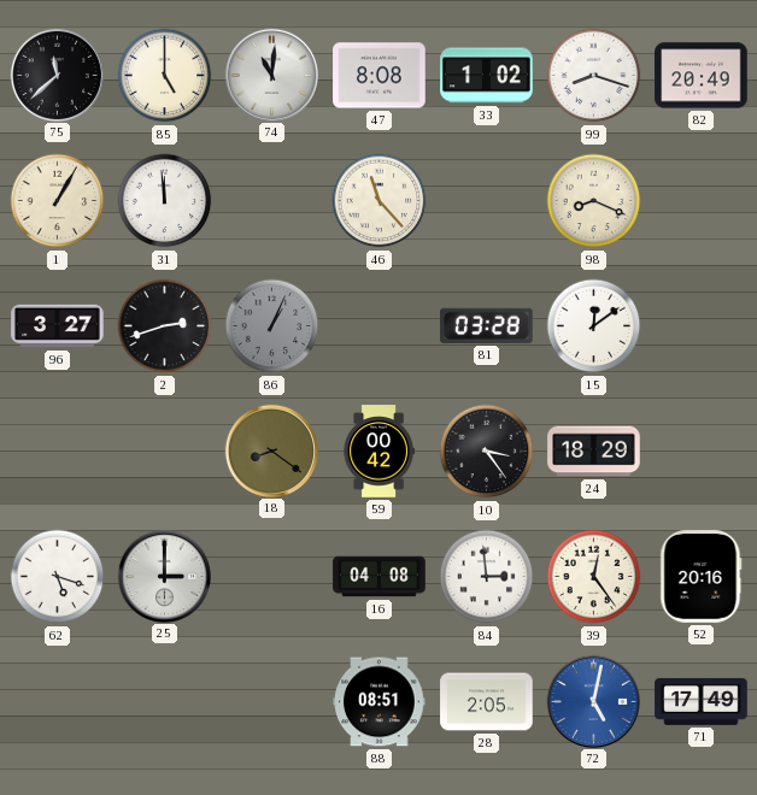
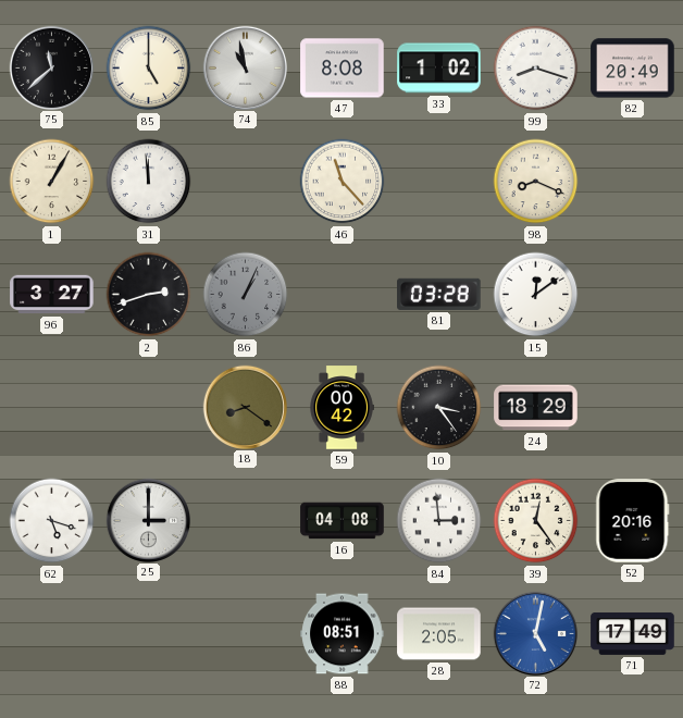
74: 11:01 -> 10:58
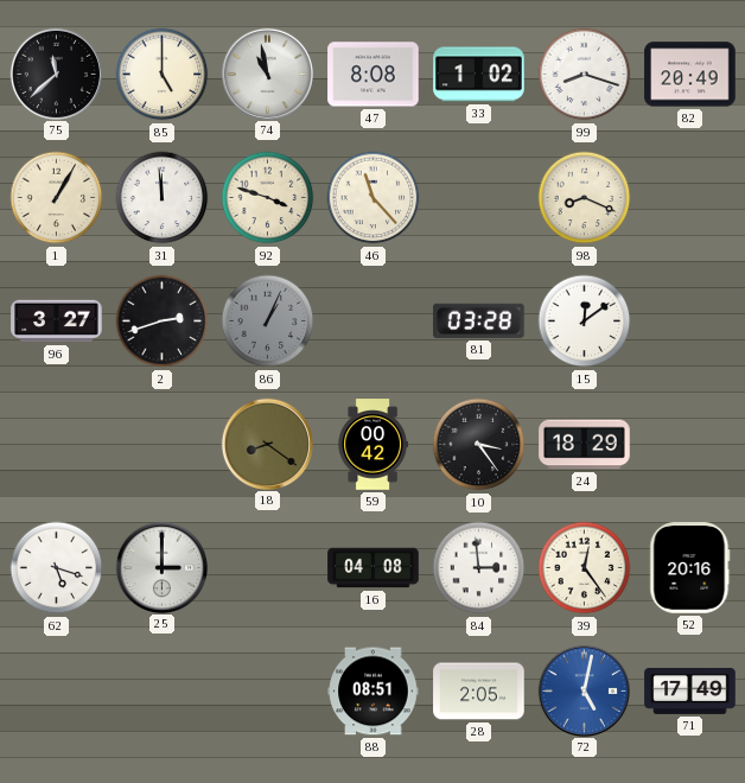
92: none -> 3:48
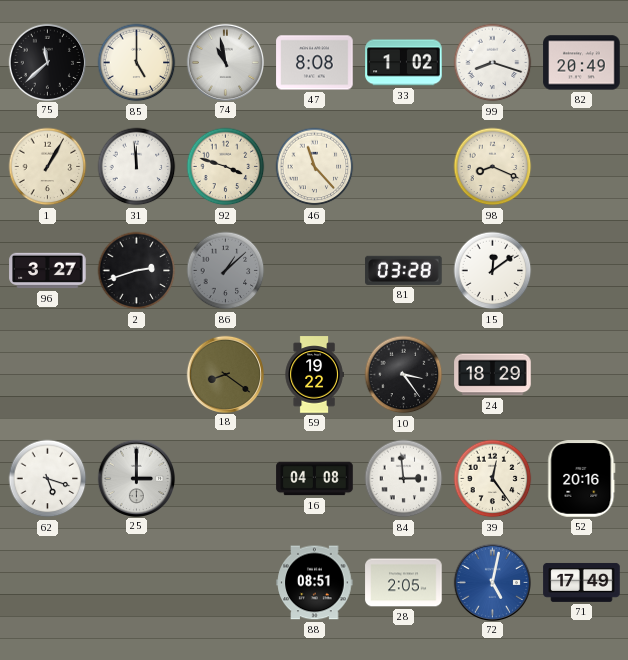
86: 1:04 -> 1:08
59: 00:42 -> 19:22
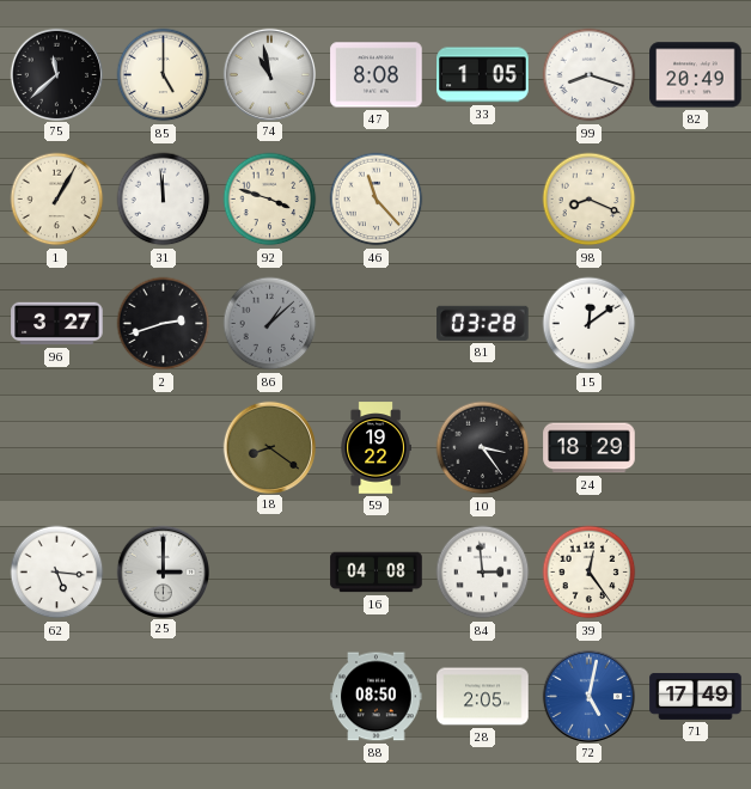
33: 1:02 -> 1:05
62: 5:18 -> 5:16
52: 20:16 -> none
88: 08:51 -> 08:50
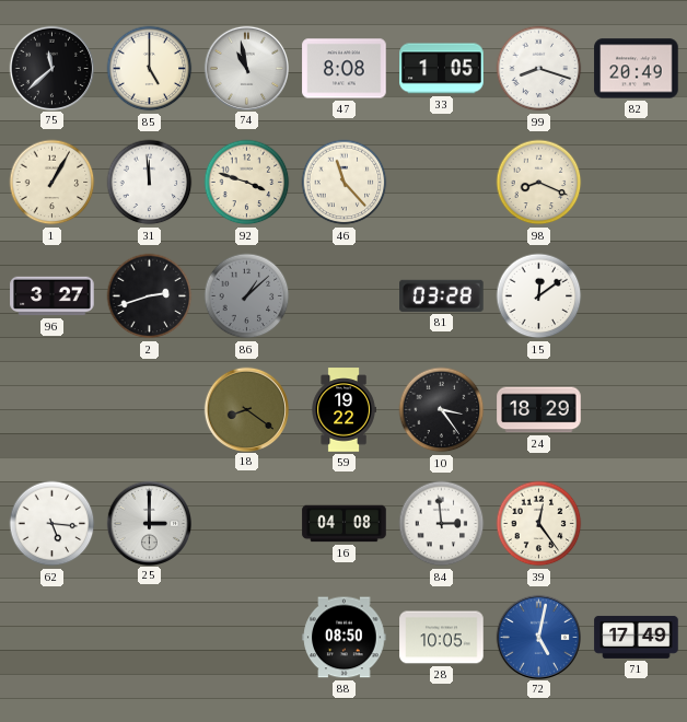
28: 2:05 -> 10:05
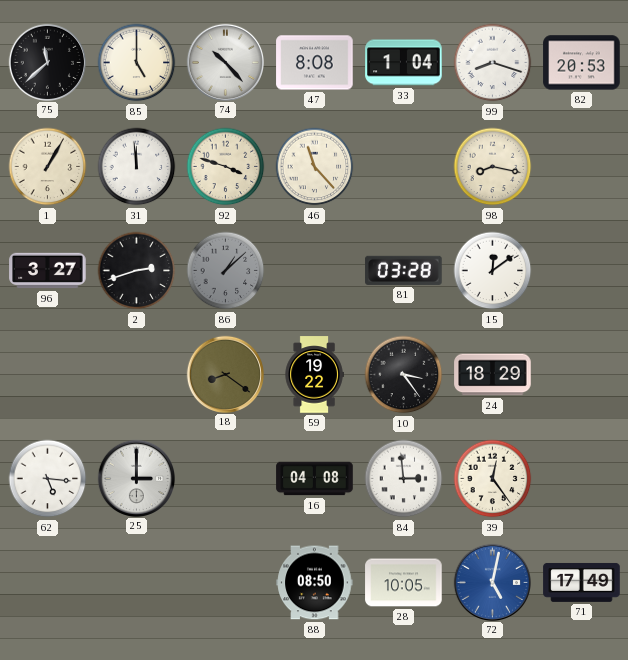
74: 10:58 -> 10:23
33: 1:05 -> 1:04
82: 20:49 -> 20:53
98: 8:19 -> 8:17
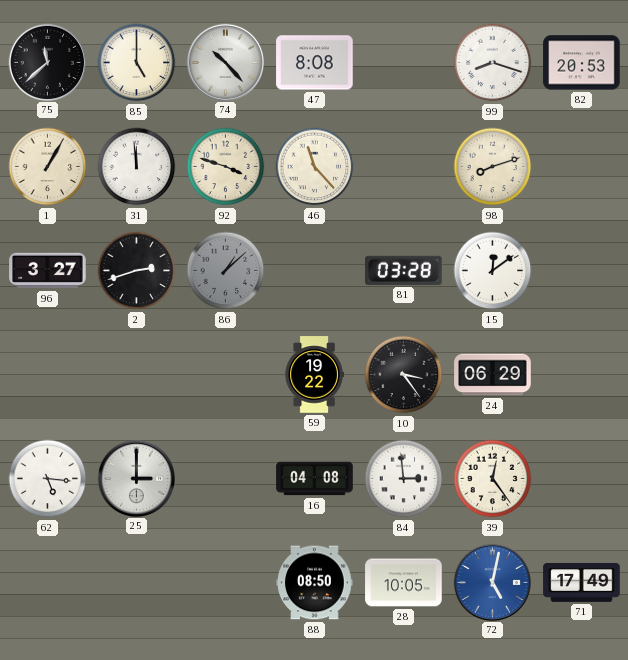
33: 1:04 -> none
98: 8:17 -> 8:12
18: 8:21 -> none
24: 18:29 -> 06:29
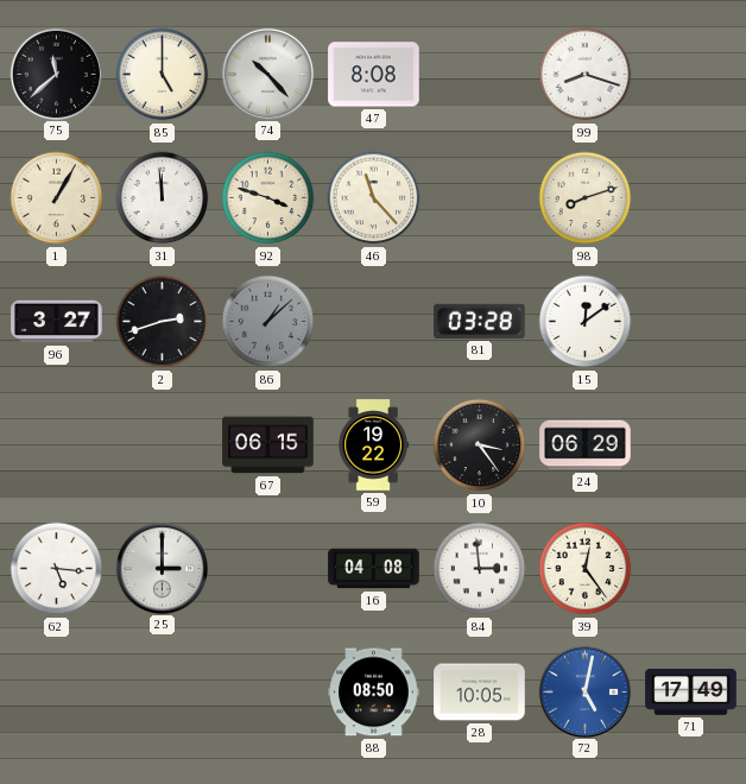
82: 20:53 -> none
67: none -> 06:15
